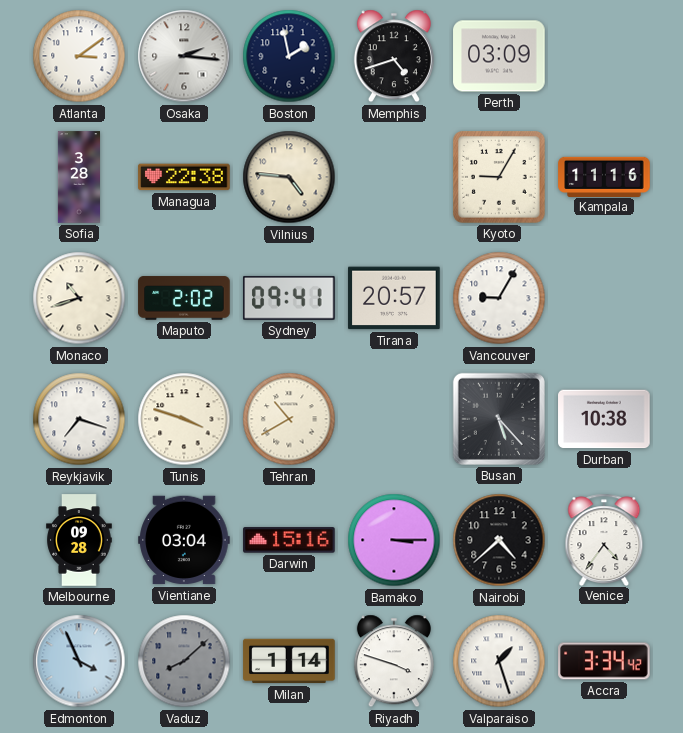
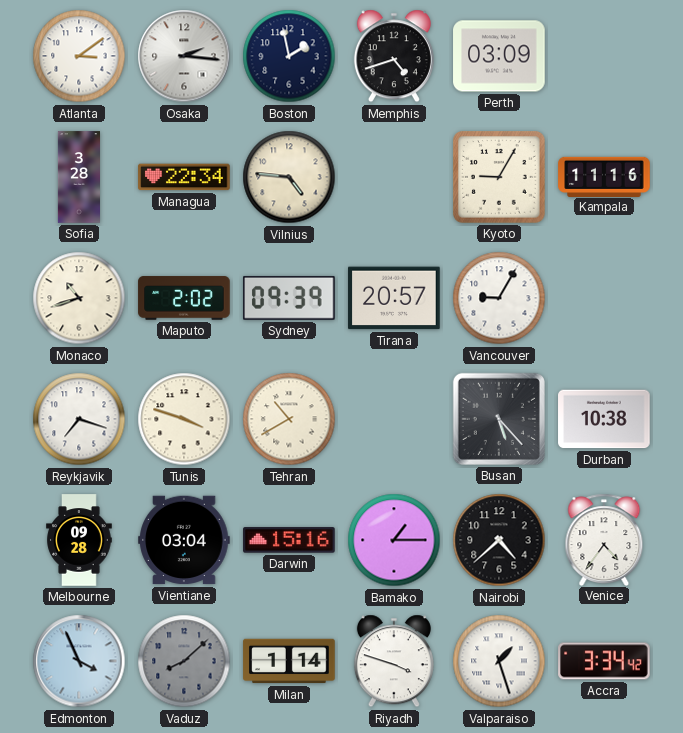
Managua: 22:38 -> 22:34
Sydney: 09:41 -> 09:39
Bamako: 3:15 -> 1:15
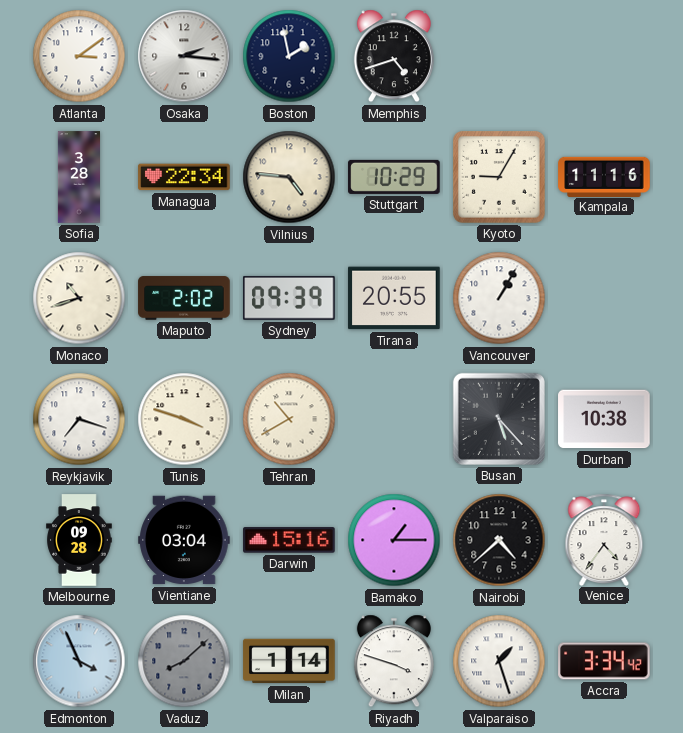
Perth: 03:09 -> none
Stuttgart: none -> 10:29
Tirana: 20:57 -> 20:55
Vancouver: 9:05 -> 1:05
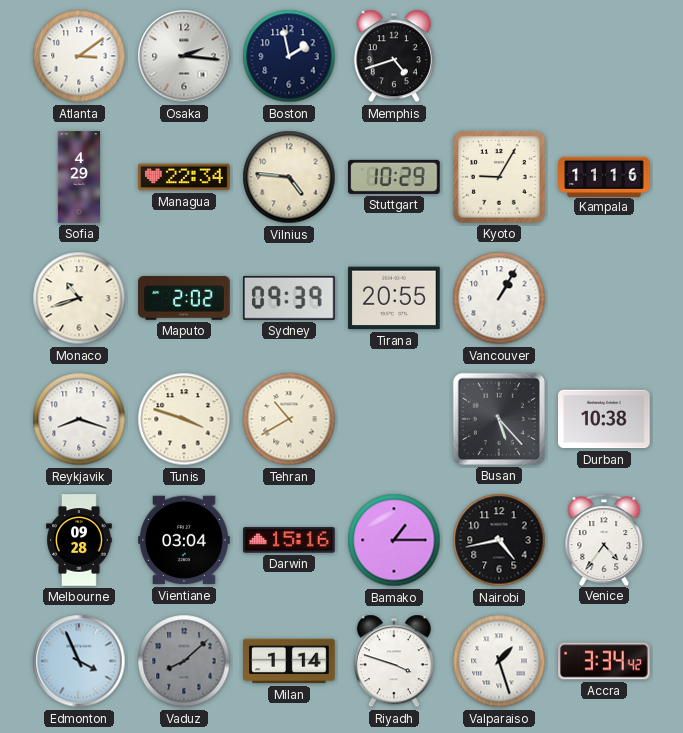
Sofia: 3:28 -> 4:29
Reykjavik: 7:18 -> 8:18
Nairobi: 4:38 -> 4:43
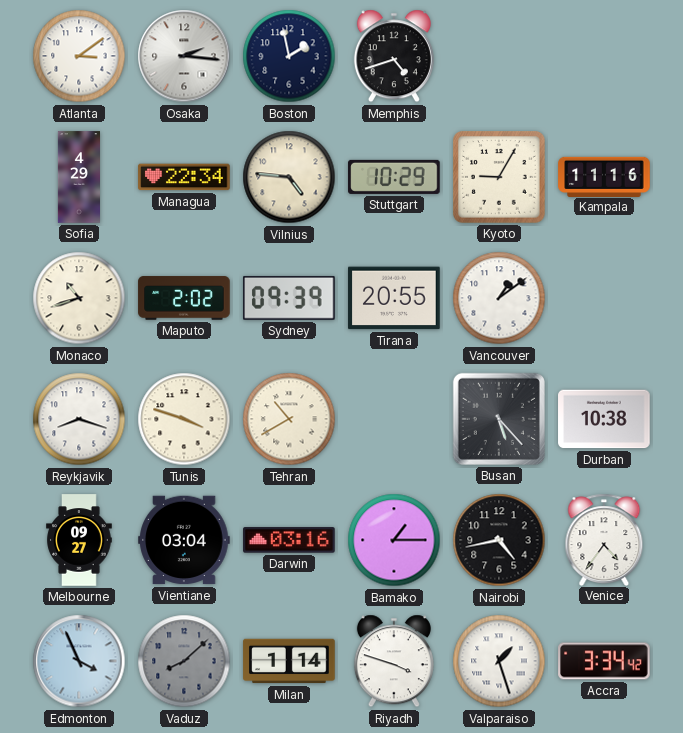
Vancouver: 1:05 -> 1:09
Melbourne: 09:28 -> 09:27
Darwin: 15:16 -> 03:16
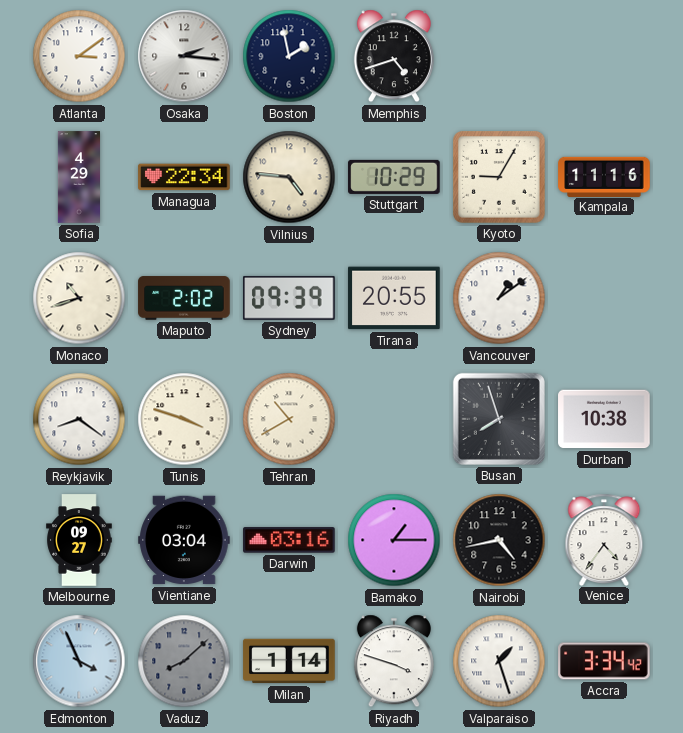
Reykjavik: 8:18 -> 8:21
Busan: 5:23 -> 7:57
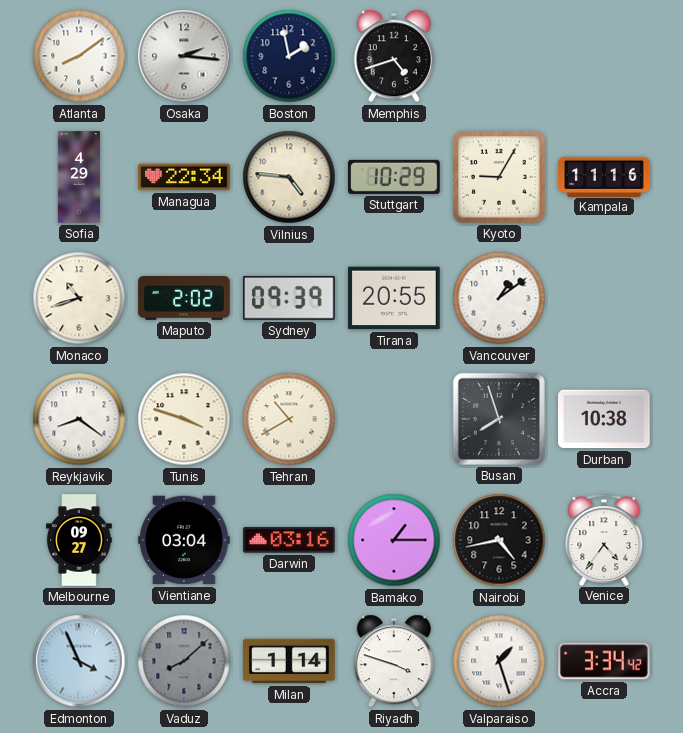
Atlanta: 3:09 -> 8:09
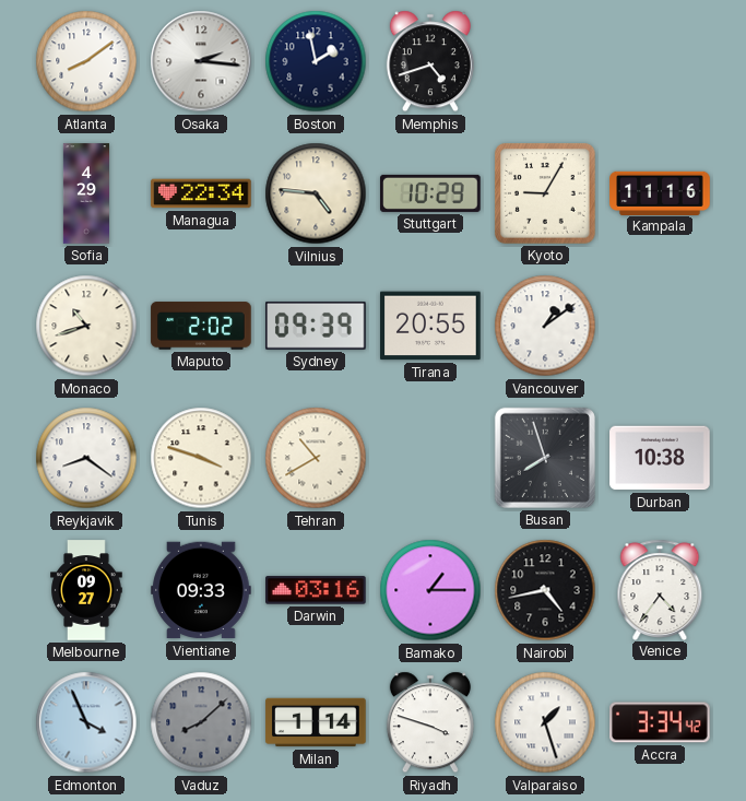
Vientiane: 03:04 -> 09:33
